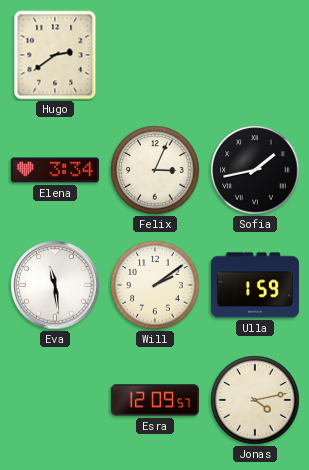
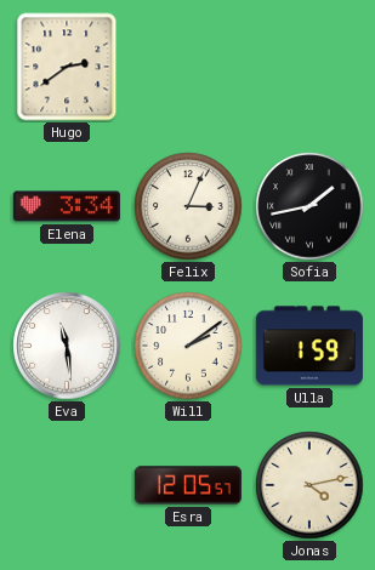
Esra: 12:09 -> 12:05
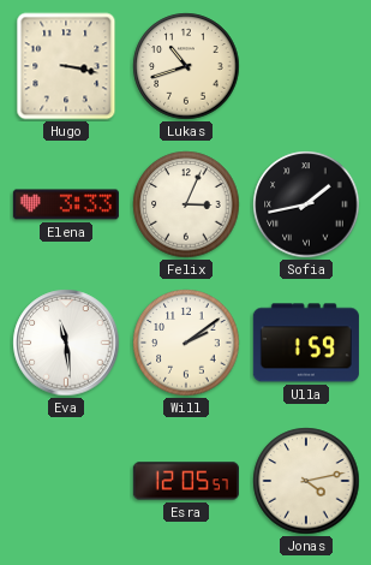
Hugo: 2:39 -> 3:17
Lukas: none -> 10:42
Elena: 3:34 -> 3:33
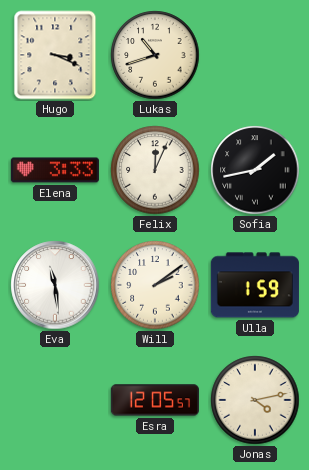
Hugo: 3:17 -> 3:19
Felix: 3:04 -> 12:04
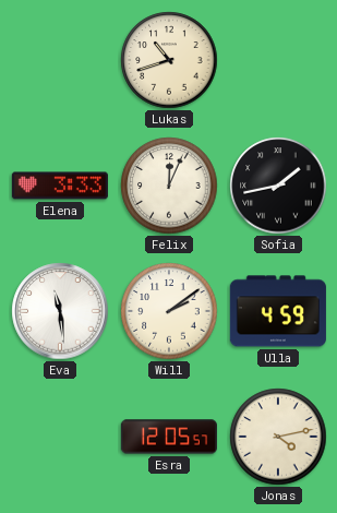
Hugo: 3:19 -> none
Ulla: 1:59 -> 4:59
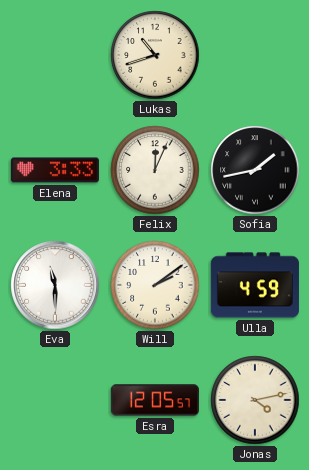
Eva: 11:29 -> 11:30
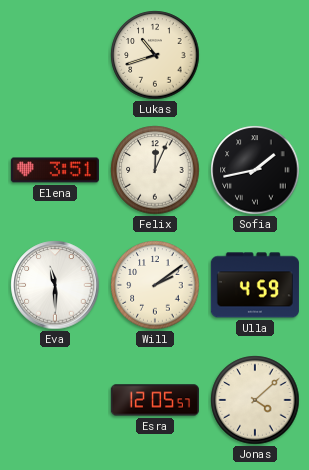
Elena: 3:33 -> 3:51
Jonas: 4:13 -> 4:08
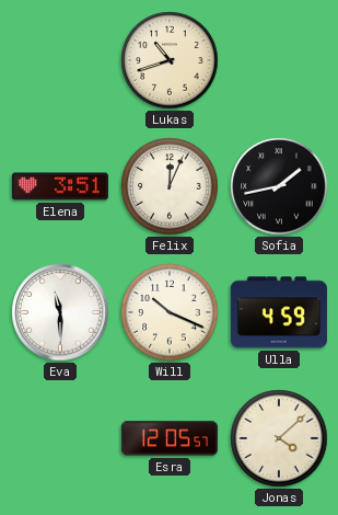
Will: 2:09 -> 10:19
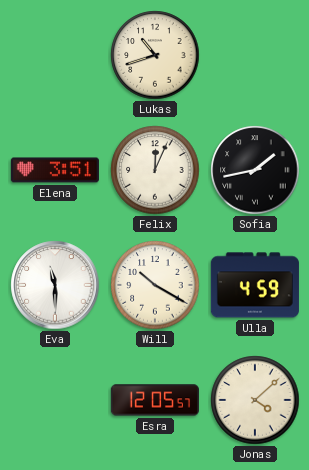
Will: 10:19 -> 10:20
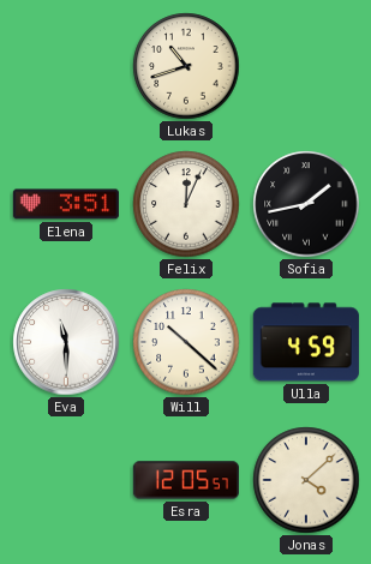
Will: 10:20 -> 10:22
